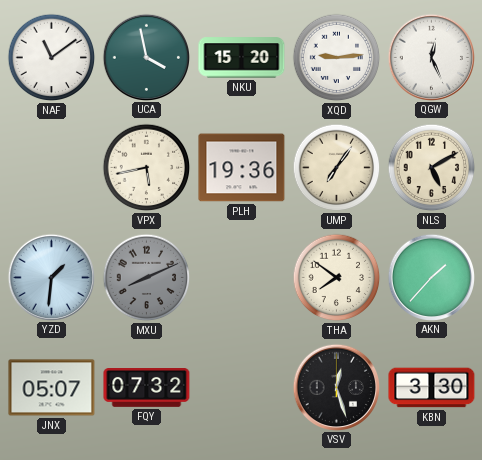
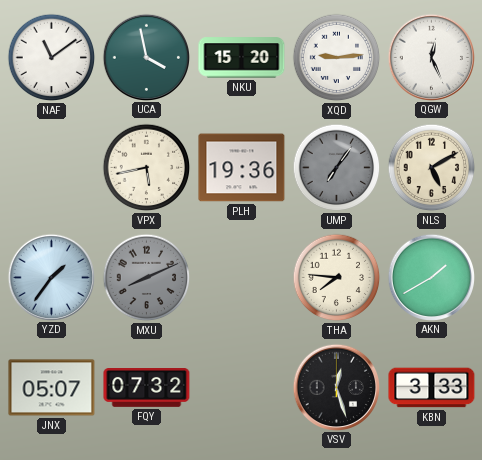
UMP dial: cream -> grey
YZD: 1:31 -> 1:36
THA: 7:51 -> 7:46
AKN: 1:37 -> 1:40
KBN: 3:30 -> 3:33
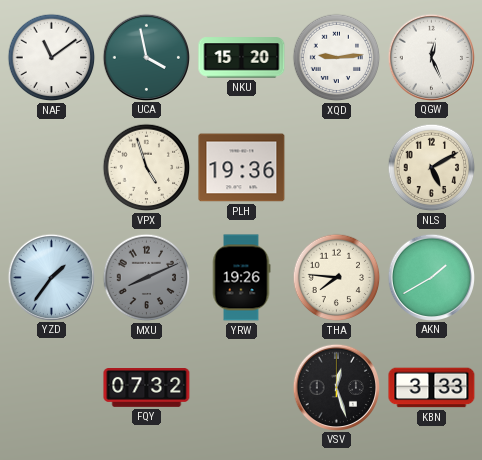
VPX: 5:43 -> 4:57
UMP: 7:06 -> none
YRW: none -> 19:26
JNX: 05:07 -> none
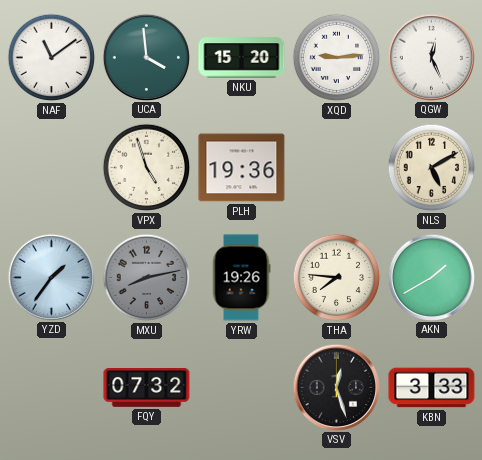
UCA: 3:58 -> 3:59
MXU: 8:11 -> 8:13
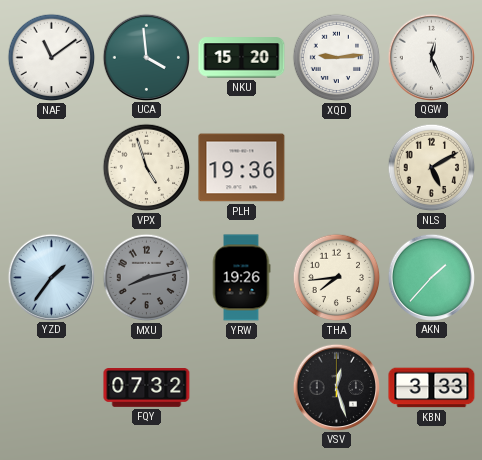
THA: 7:46 -> 7:44
AKN: 1:40 -> 1:37
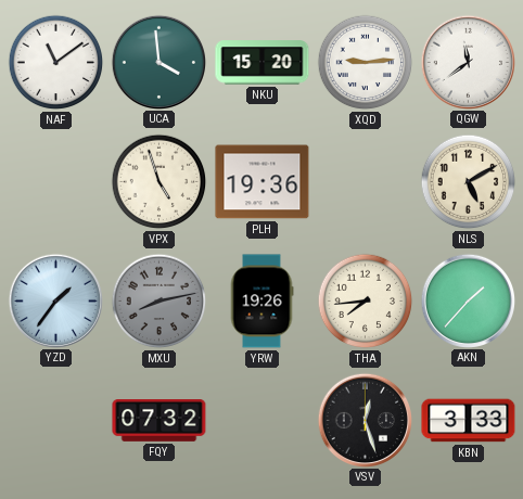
QGW: 12:26 -> 11:39
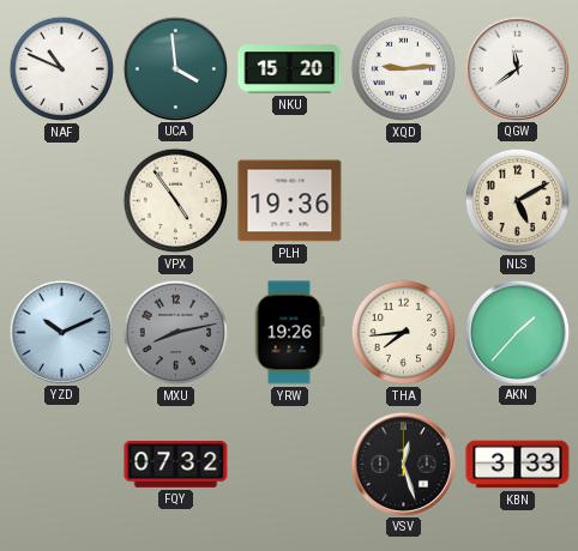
NAF: 11:09 -> 10:49
VPX: 4:57 -> 4:54
YZD: 1:36 -> 10:11
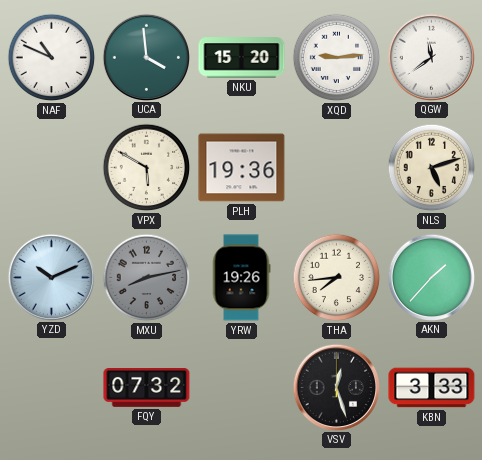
VPX: 4:54 -> 5:50
NLS: 5:10 -> 5:12
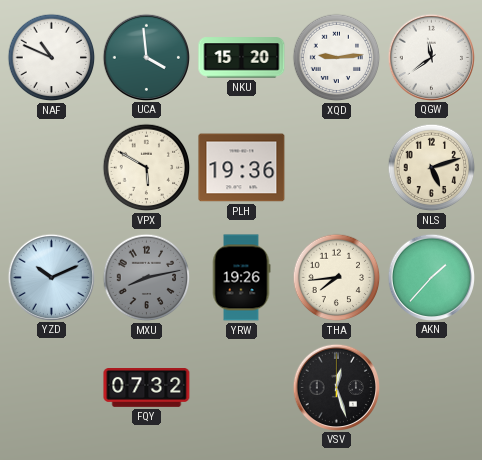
KBN: 3:33 -> none
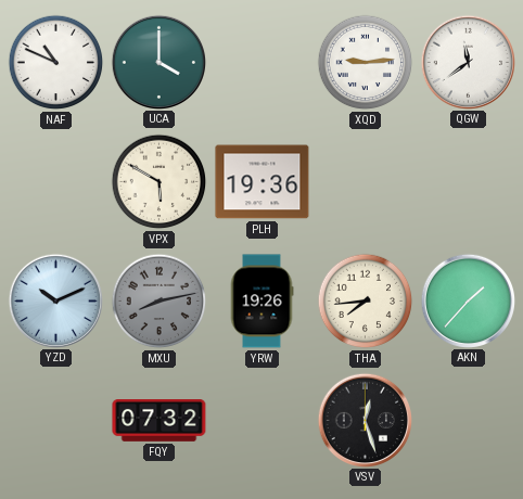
UCA: 3:59 -> 4:00
NKU: 15:20 -> none
NLS: 5:12 -> none
